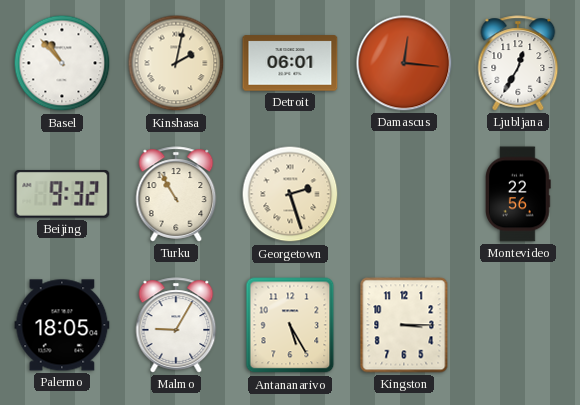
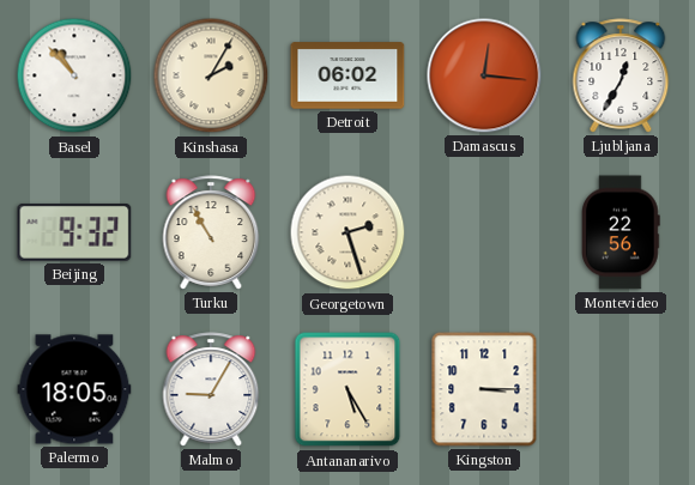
Kinshasa: 2:02 -> 2:05
Detroit: 06:01 -> 06:02
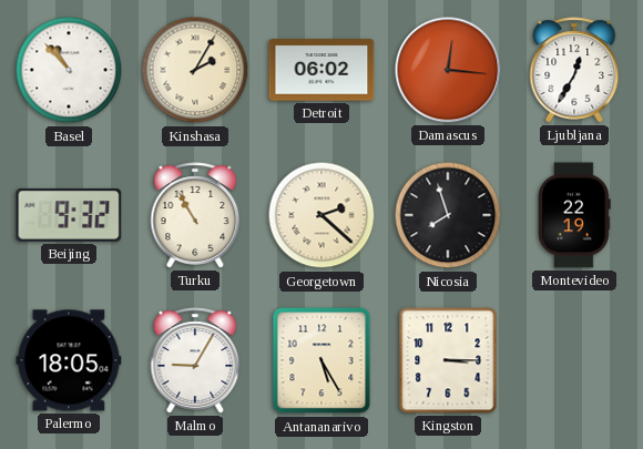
Georgetown: 2:27 -> 2:22
Nicosia: none -> 7:57
Montevideo: 22:56 -> 22:19
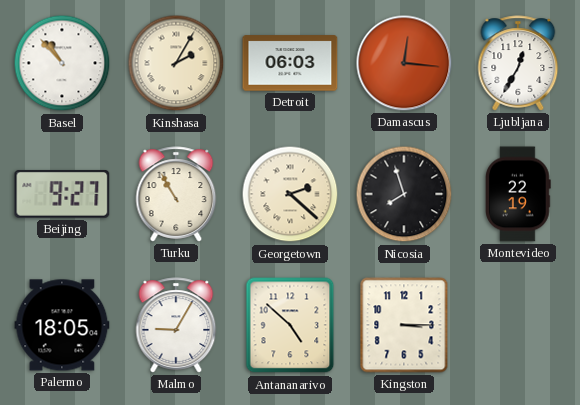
Detroit: 06:02 -> 06:03
Beijing: 9:32 -> 9:27
Antananarivo: 5:25 -> 4:52
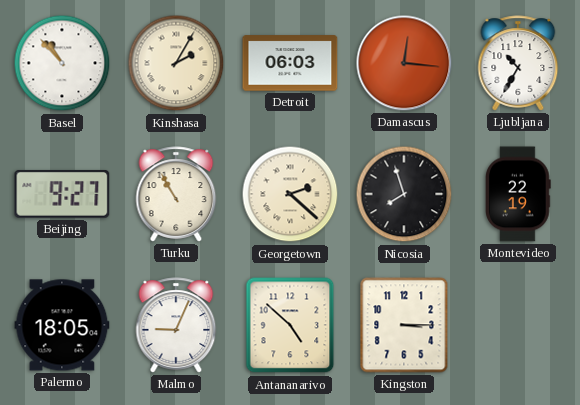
Ljubljana: 12:35 -> 10:35
Malmo: 9:05 -> 9:04
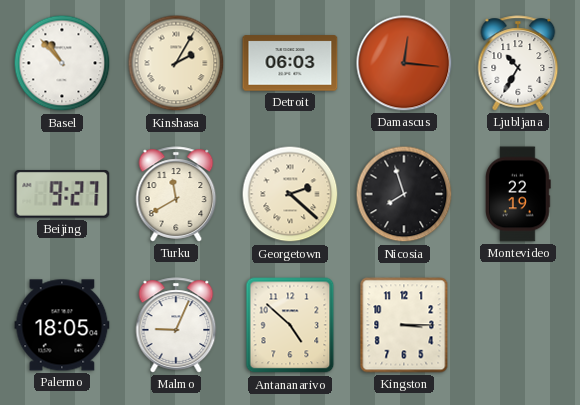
Turku: 10:55 -> 11:40
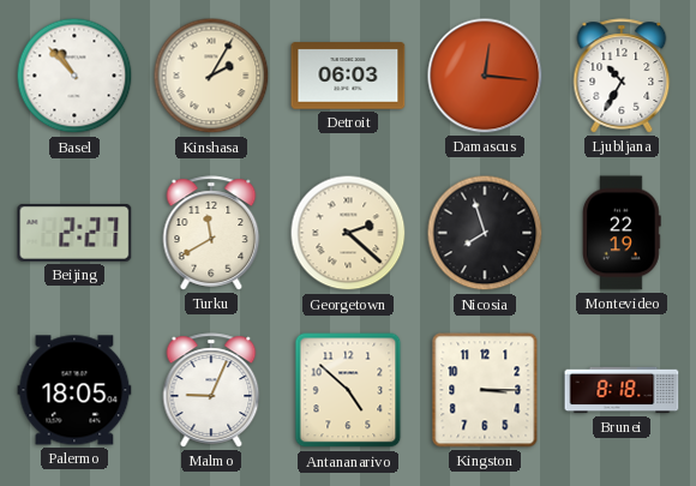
Beijing: 9:27 -> 2:27
Brunei: none -> 8:18
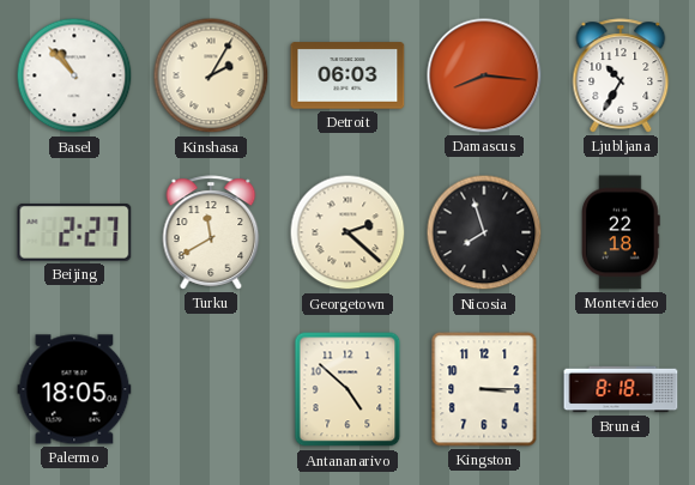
Damascus: 12:16 -> 8:16
Montevideo: 22:19 -> 22:18
Malmo: 9:04 -> none
